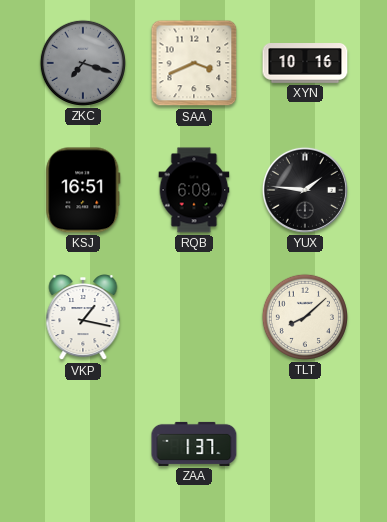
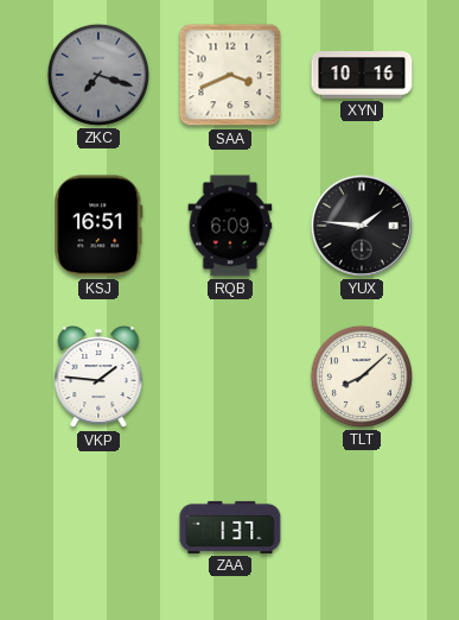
VKP: 1:17 -> 1:46
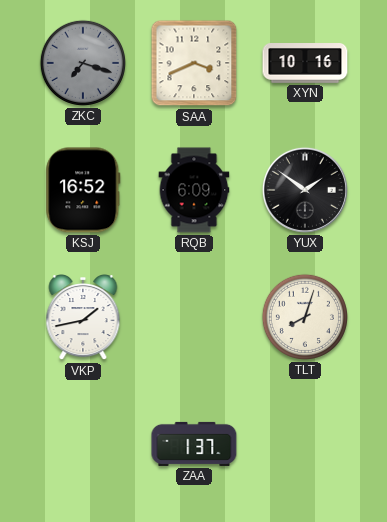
KSJ: 16:51 -> 16:52
YUX: 1:46 -> 1:51
VKP: 1:46 -> 1:43
TLT: 8:08 -> 8:03
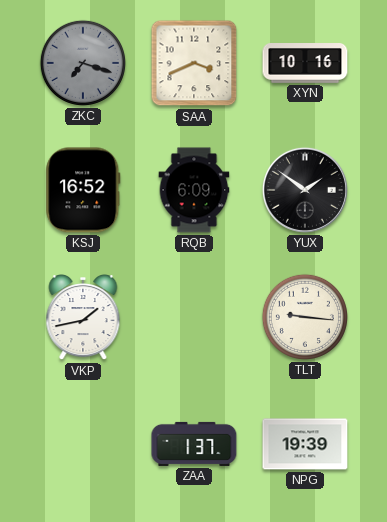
TLT: 8:03 -> 9:16
NPG: none -> 19:39
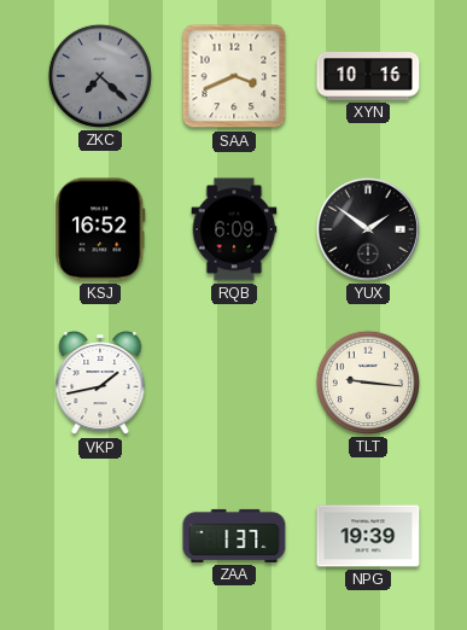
ZKC: 7:18 -> 7:22
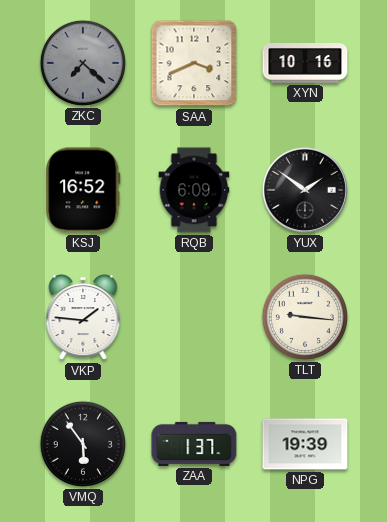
VKP: 1:43 -> 1:46
VMQ: none -> 5:54
